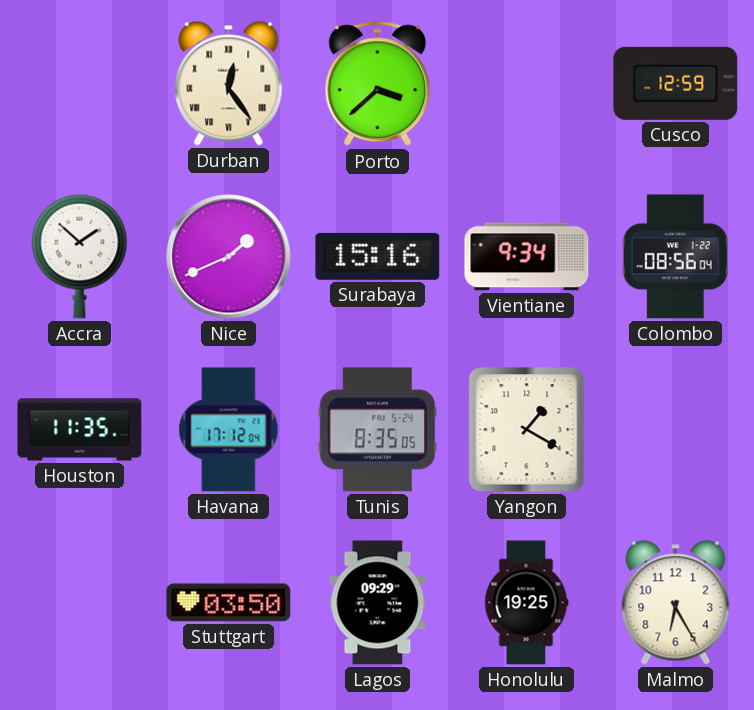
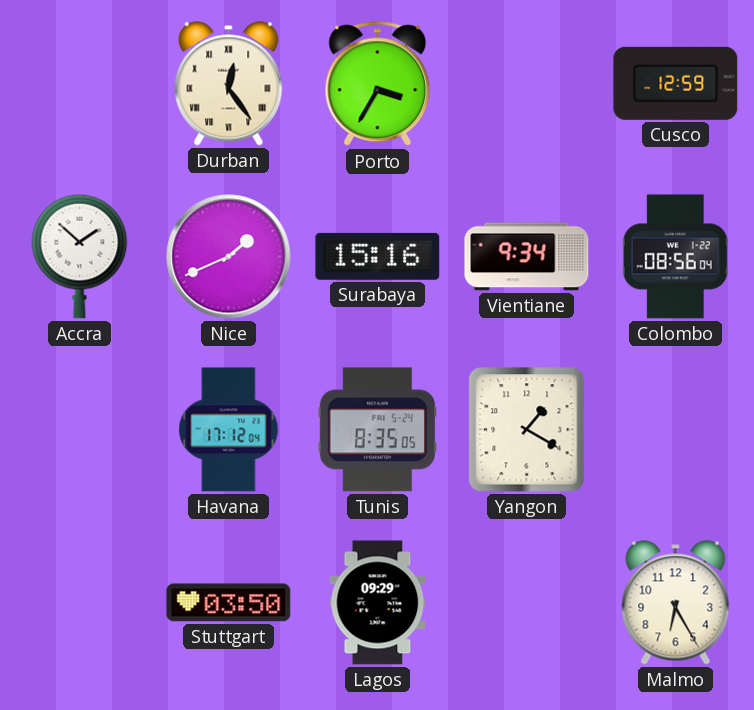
Porto: 3:38 -> 3:35
Houston: 11:35 -> none
Honolulu: 19:25 -> none
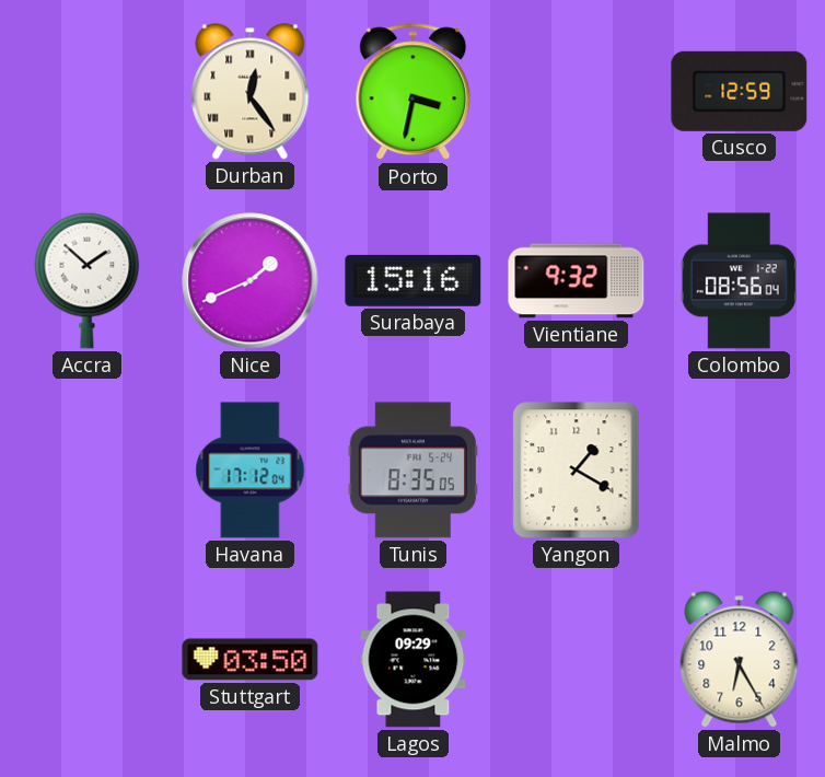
Porto: 3:35 -> 3:32
Vientiane: 9:34 -> 9:32
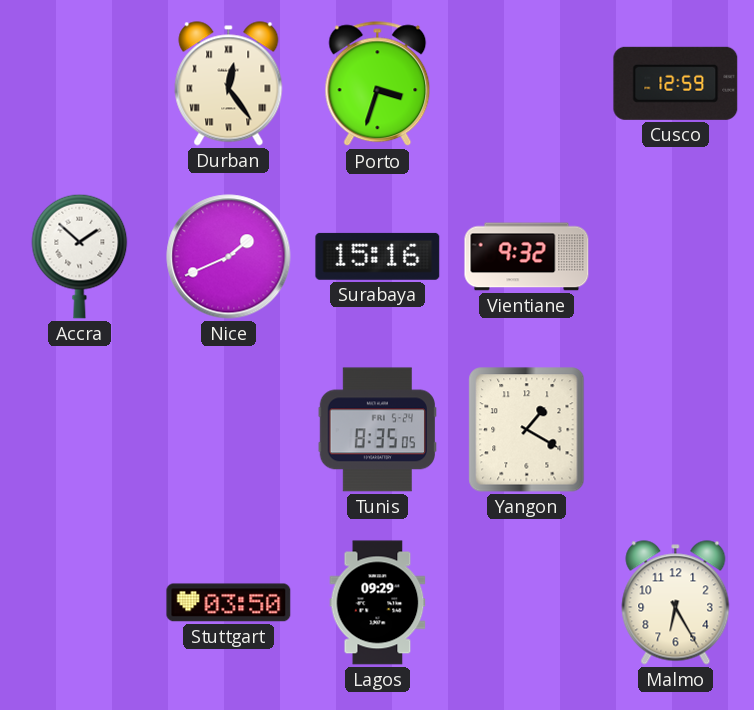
Porto: 3:32 -> 3:33
Colombo: 08:56 -> none
Havana: 17:12 -> none
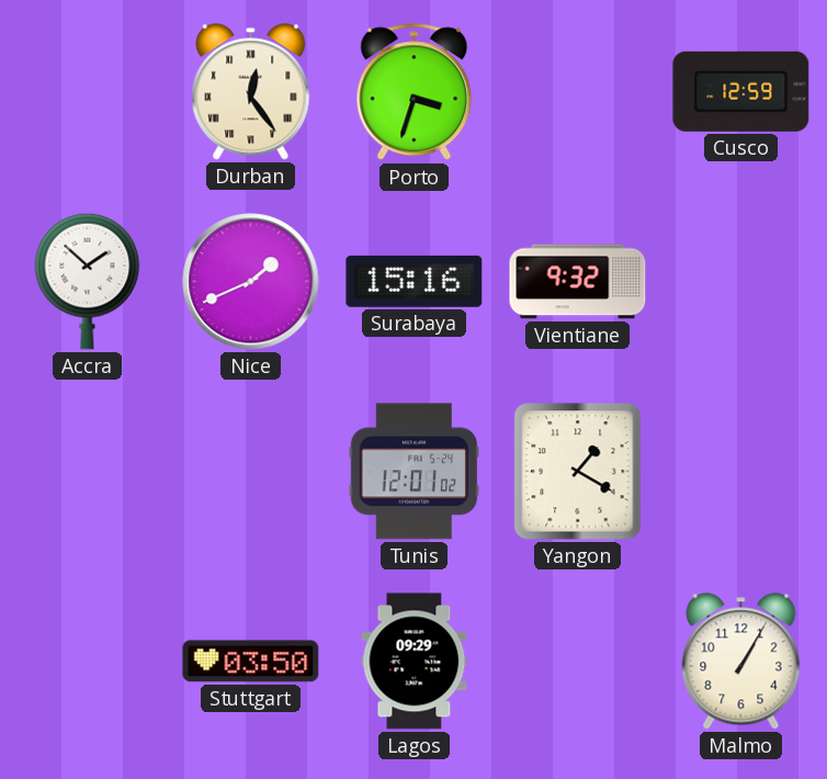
Tunis: 8:35 -> 12:01
Malmo: 6:25 -> 1:05
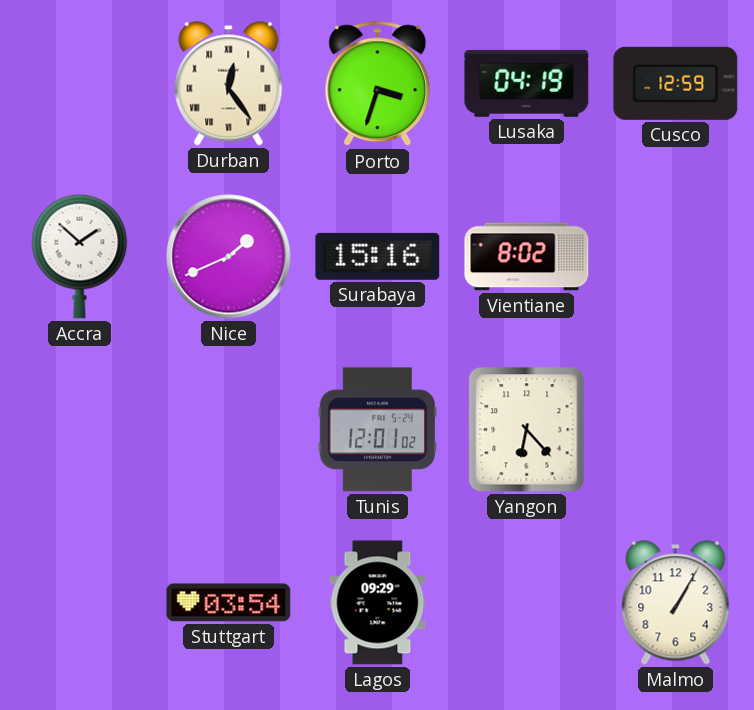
Lusaka: none -> 04:19
Vientiane: 9:32 -> 8:02
Yangon: 1:20 -> 6:23
Stuttgart: 03:50 -> 03:54
